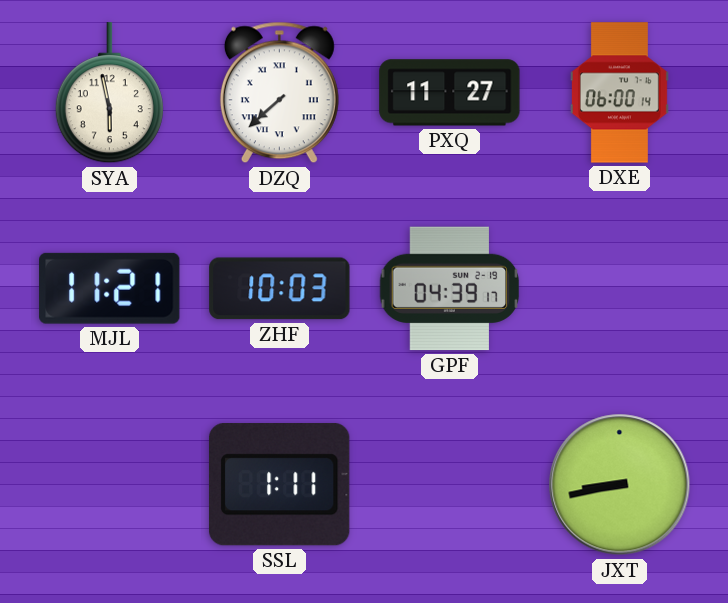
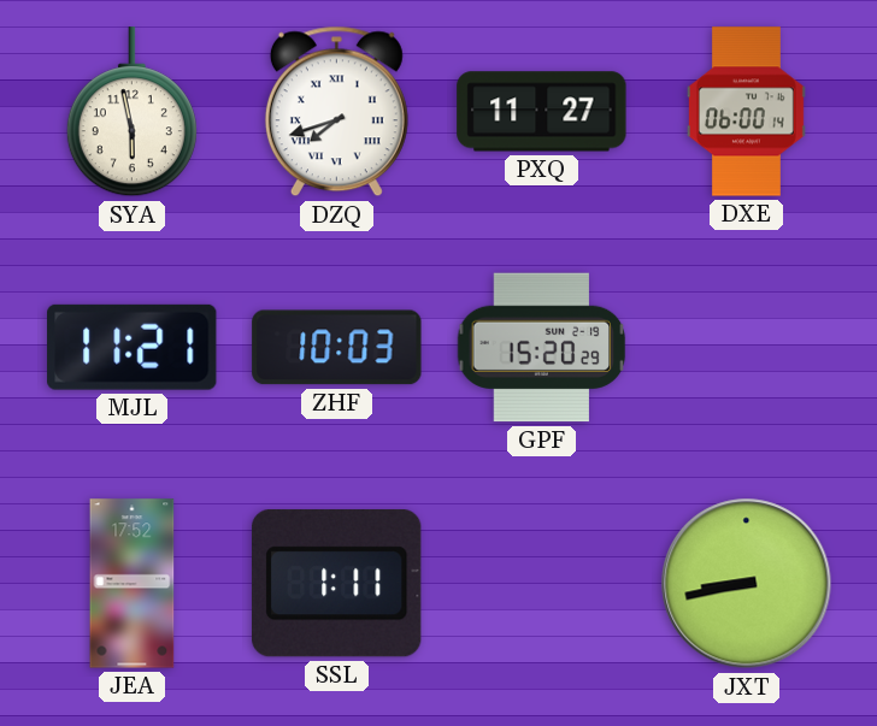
DZQ: 7:38 -> 7:42
GPF: 04:39 -> 15:20
JEA: none -> 17:52
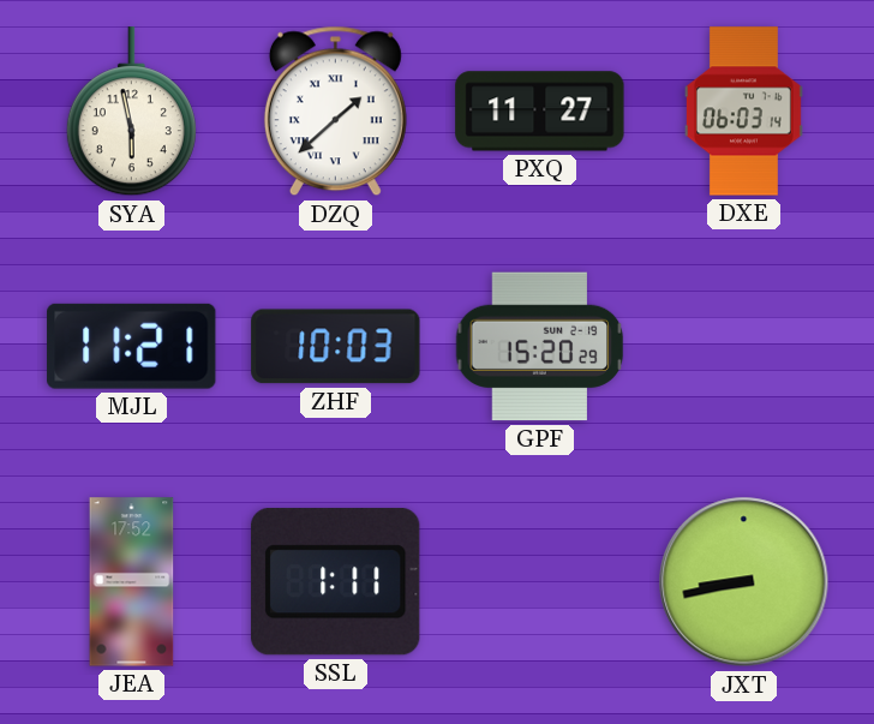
DZQ: 7:42 -> 1:38
DXE: 06:00 -> 06:03
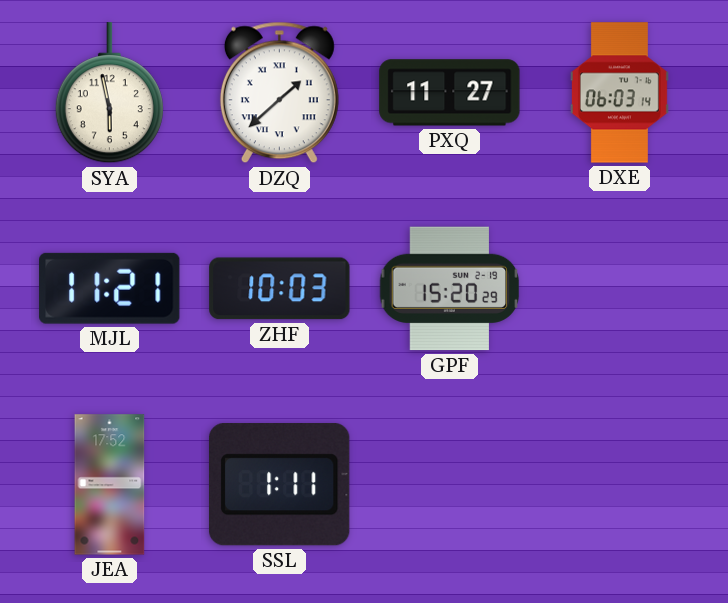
JXT: 8:43 -> none
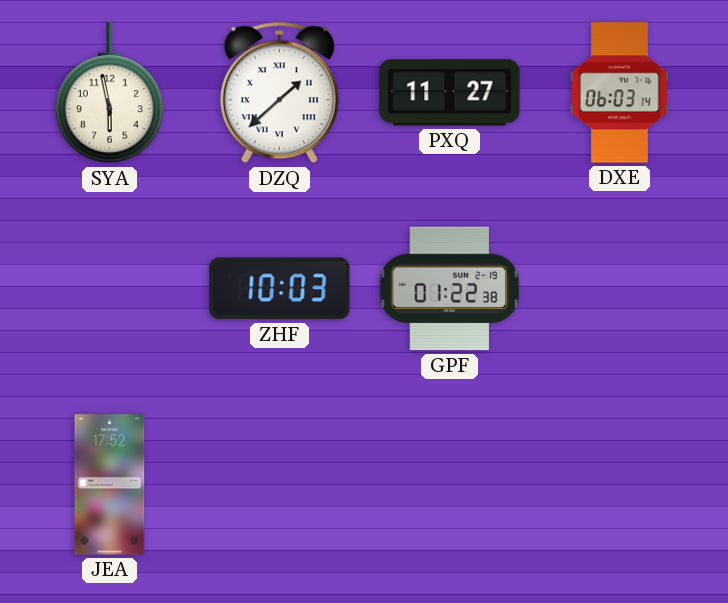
MJL: 11:21 -> none
GPF: 15:20 -> 01:22
SSL: 1:11 -> none
